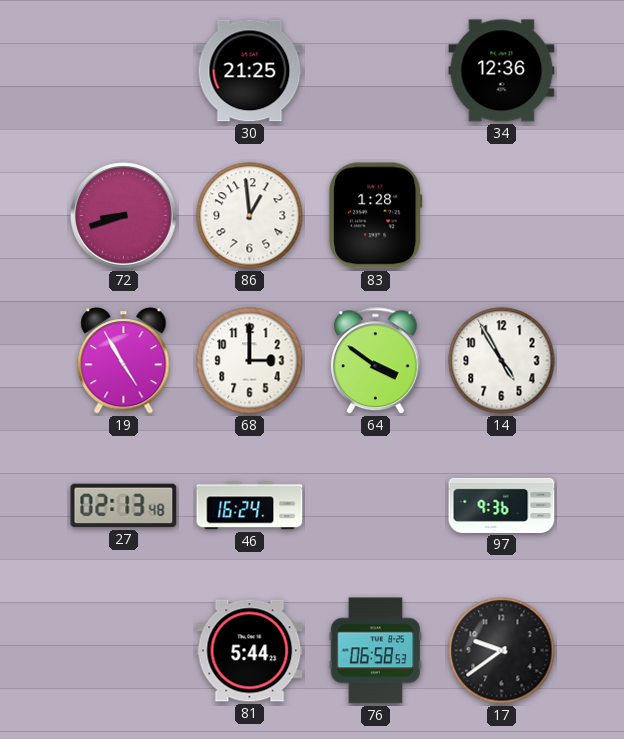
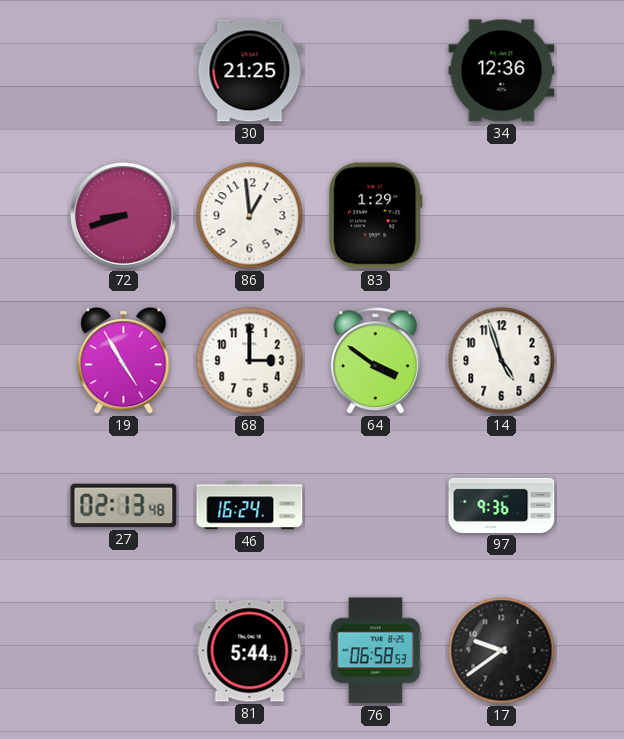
83: 1:28 -> 1:29
14: 4:55 -> 4:57
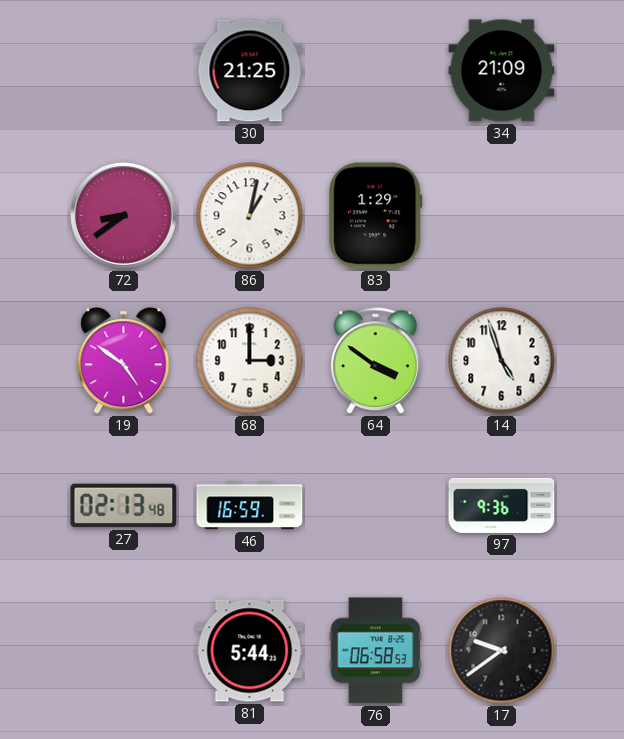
34: 12:36 -> 21:09
72: 8:42 -> 8:39
86: 12:59 -> 1:02
19: 4:55 -> 4:51
46: 16:24 -> 16:59
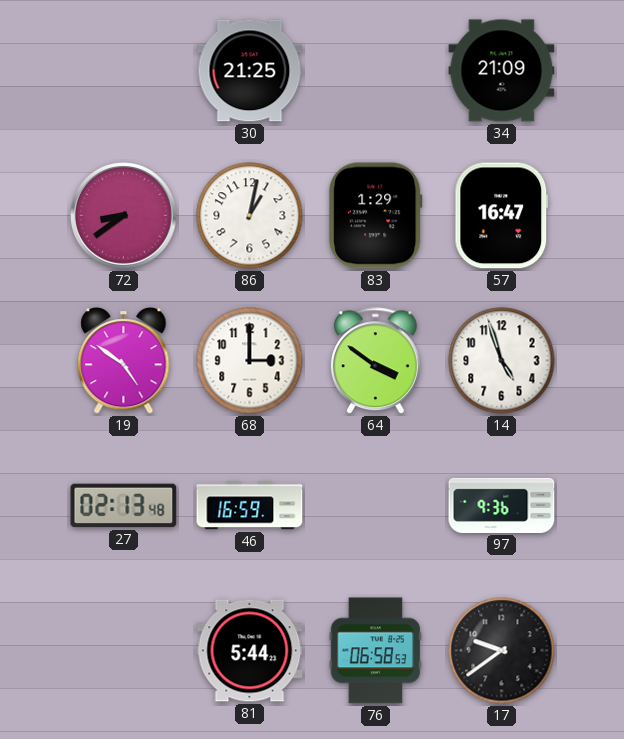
57: none -> 16:47
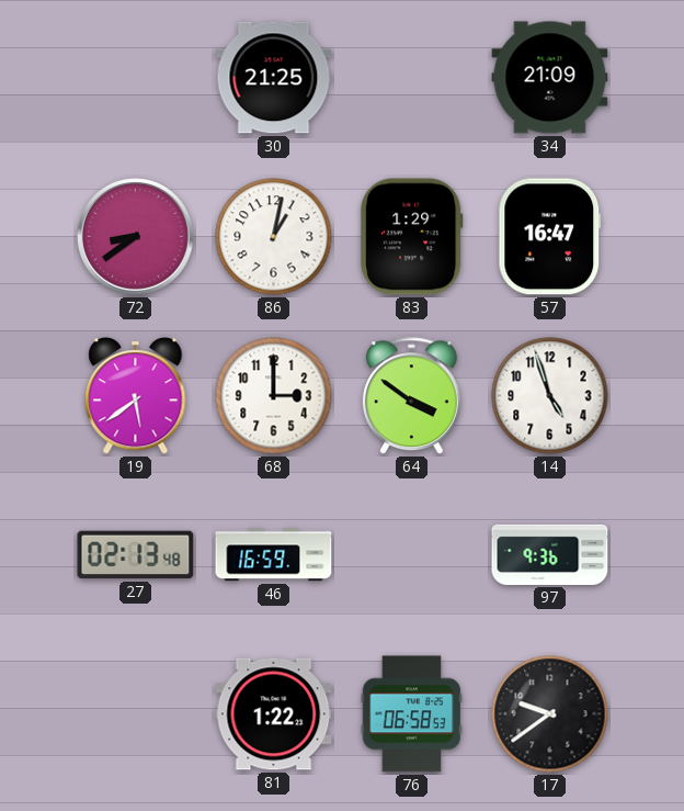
19: 4:51 -> 5:39
81: 5:44 -> 1:22
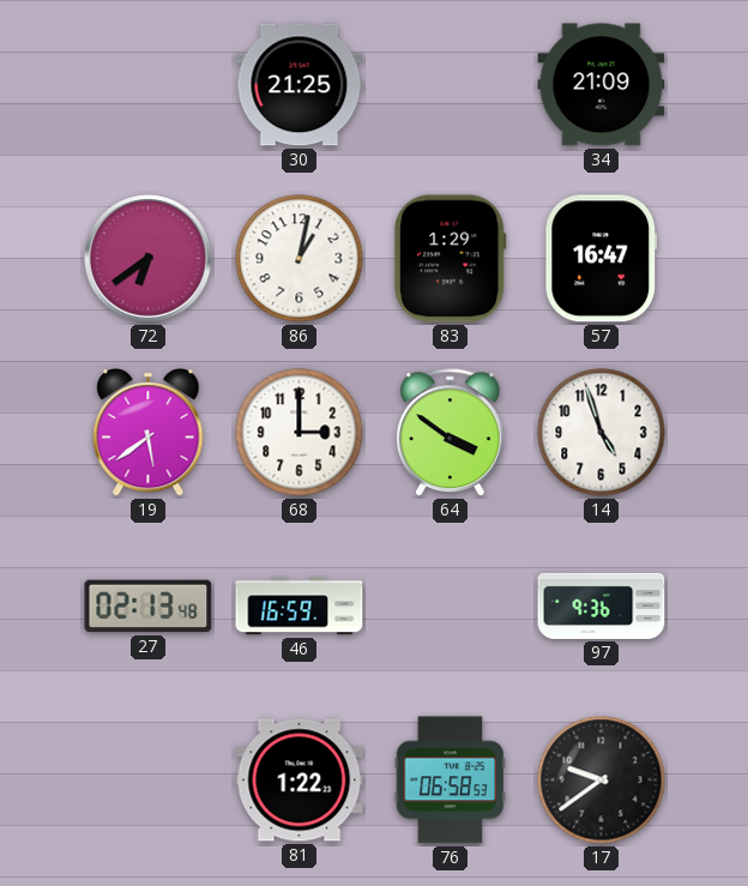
72: 8:39 -> 6:39
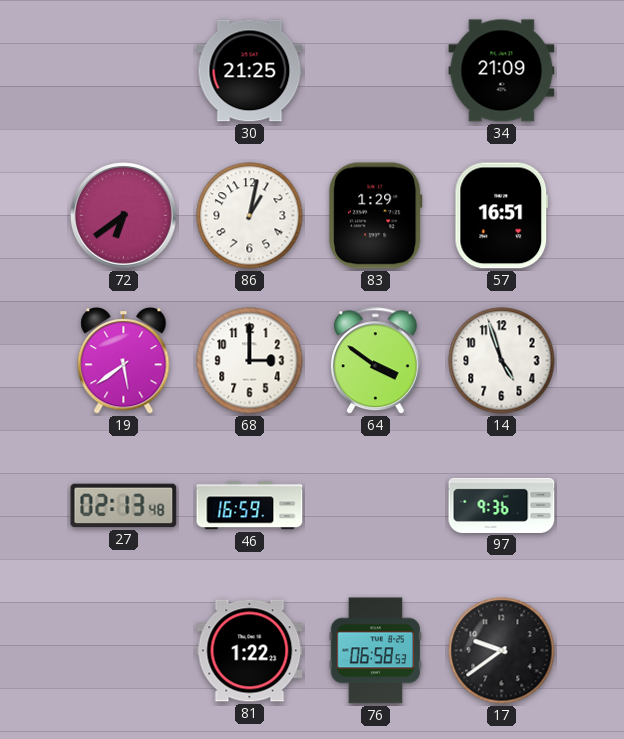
57: 16:47 -> 16:51
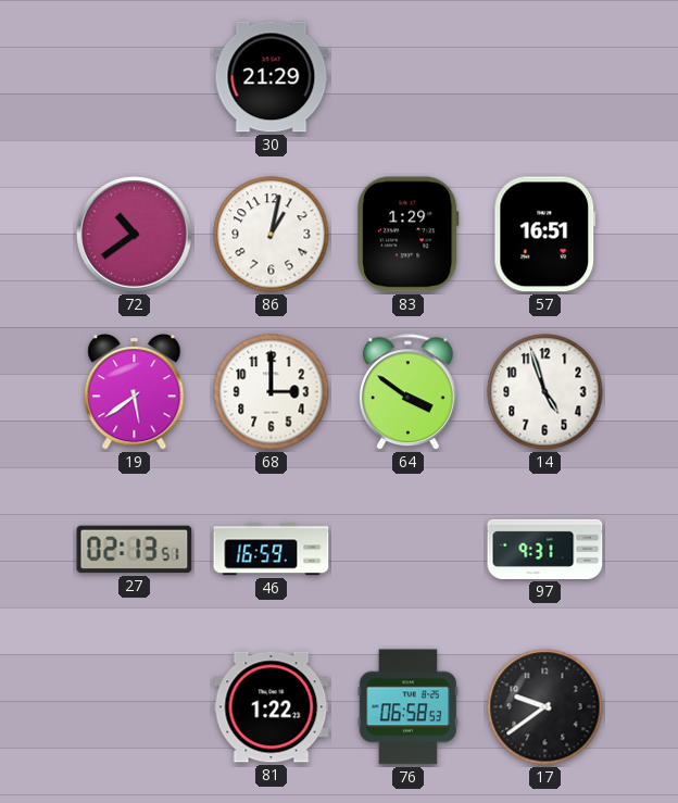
30: 21:25 -> 21:29
34: 21:09 -> none
72: 6:39 -> 10:39
27: 02:13:48 -> 02:13:51
97: 9:36 -> 9:31
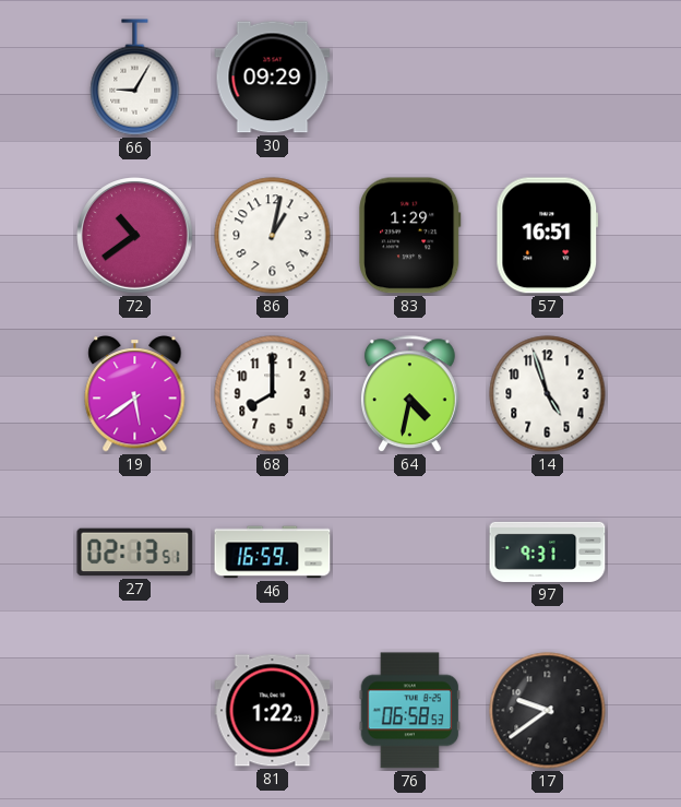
66: none -> 9:05
30: 21:29 -> 09:29
68: 3:00 -> 8:00
64: 3:51 -> 4:32
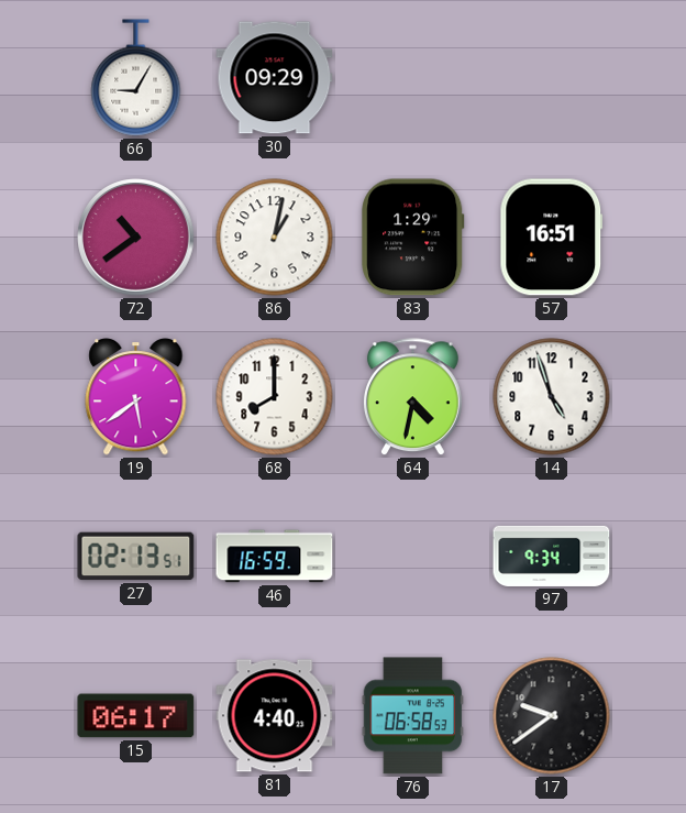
97: 9:31 -> 9:34
15: none -> 06:17
81: 1:22 -> 4:40
